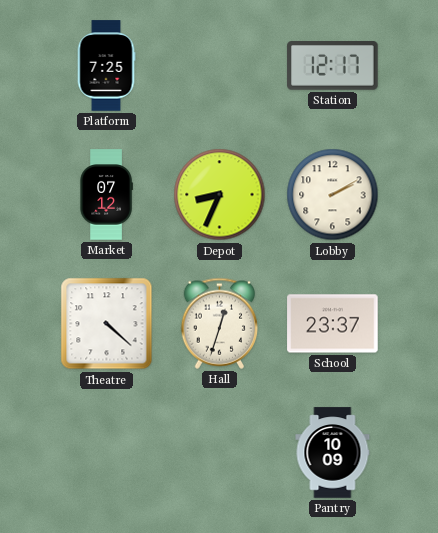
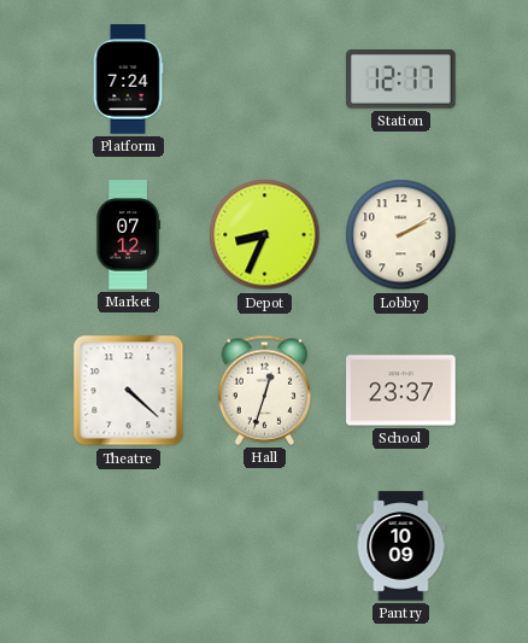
Platform: 7:25 -> 7:24
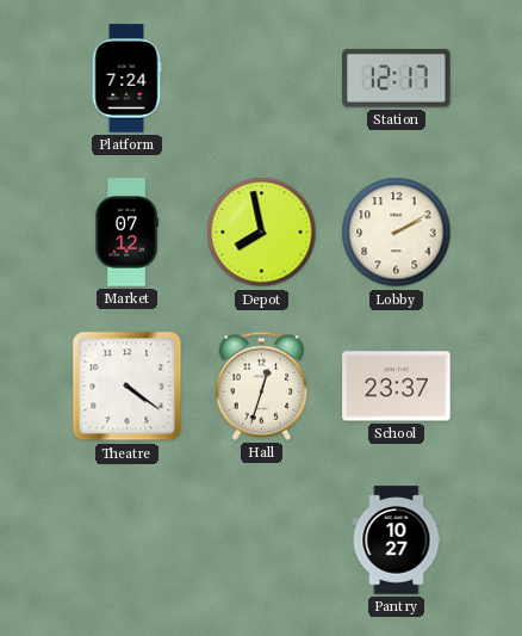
Depot: 8:34 -> 7:58
Theatre: 4:22 -> 4:21
Pantry: 10:09 -> 10:27
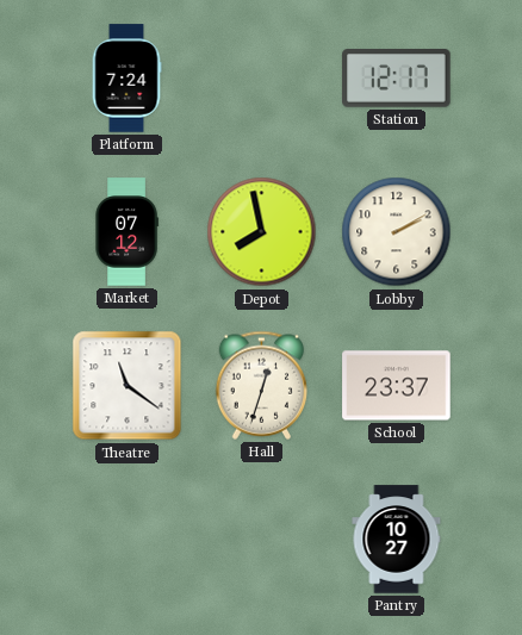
Theatre: 4:21 -> 11:21
